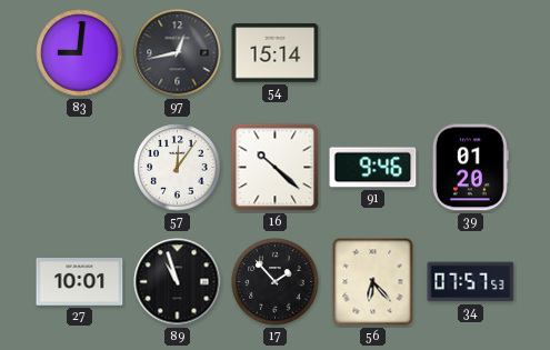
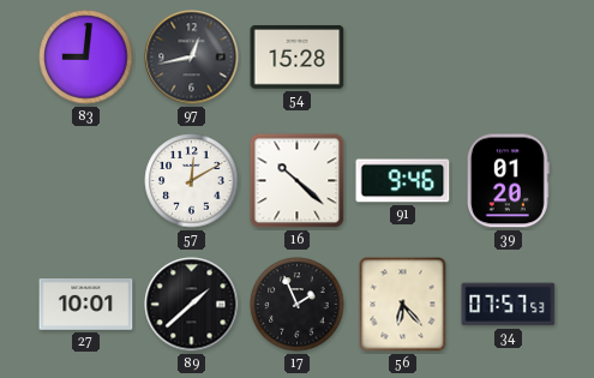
54: 15:14 -> 15:28
57: 12:06 -> 12:10
89: 10:57 -> 1:38
17: 1:53 -> 1:56
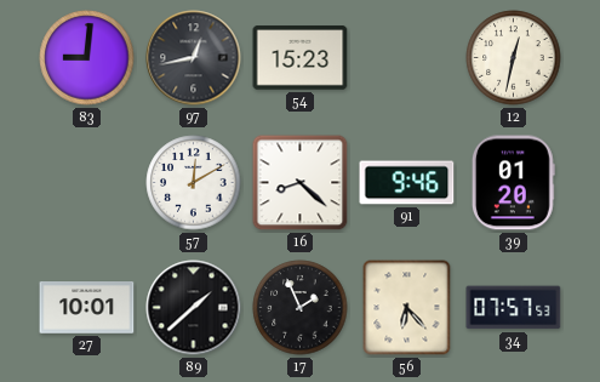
54: 15:28 -> 15:23
12: none -> 12:32
16: 10:22 -> 8:22
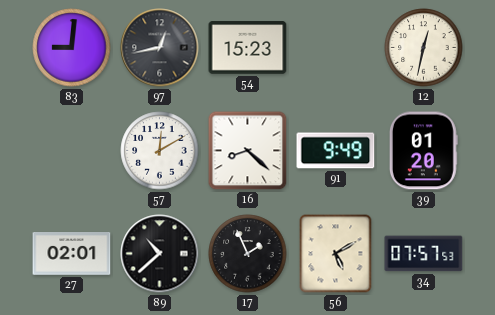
91: 9:46 -> 9:49
27: 10:01 -> 02:01
89: 1:38 -> 10:38
56: 6:23 -> 5:10
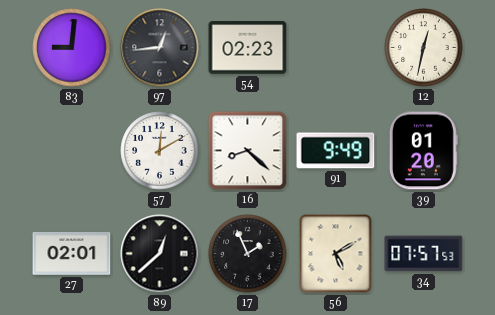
97: 12:43 -> 12:44
54: 15:23 -> 02:23
89: 10:38 -> 12:38
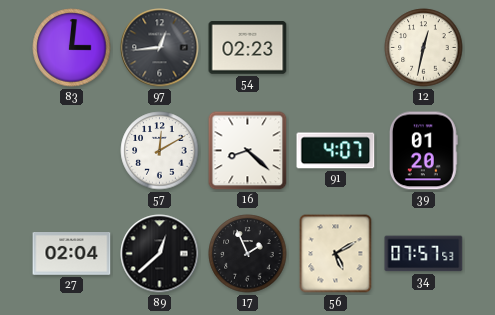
83: 9:01 -> 3:01
91: 9:49 -> 4:07
27: 02:01 -> 02:04
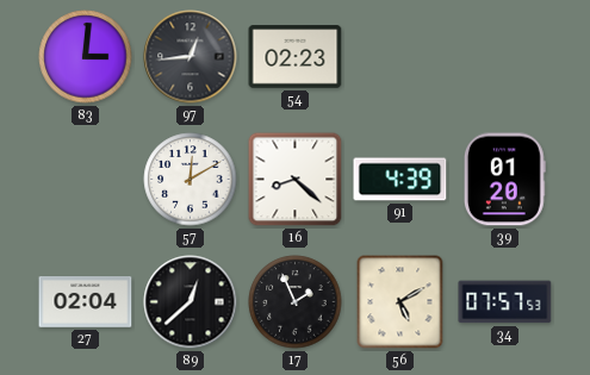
12: 12:32 -> none
91: 4:07 -> 4:39
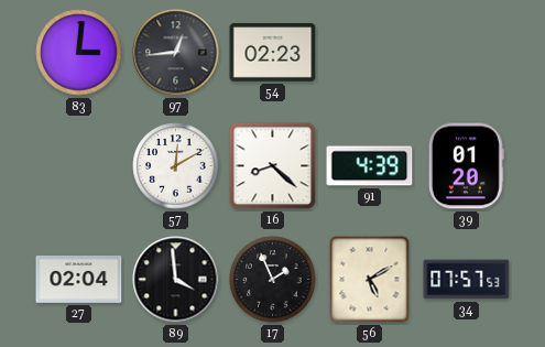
89: 12:38 -> 3:59
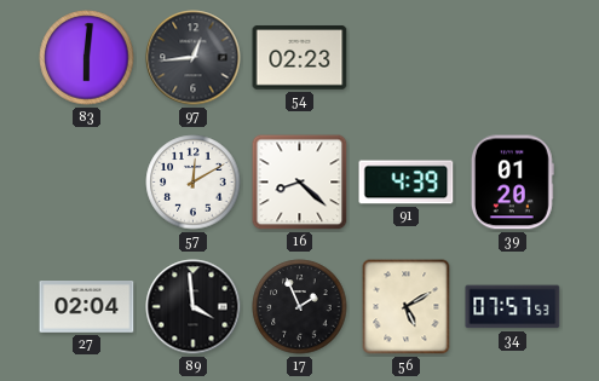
83: 3:01 -> 6:01
